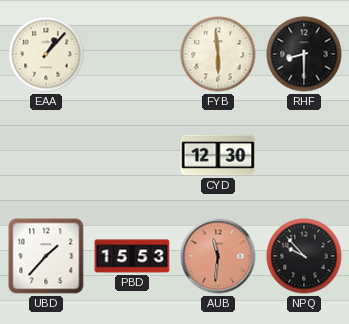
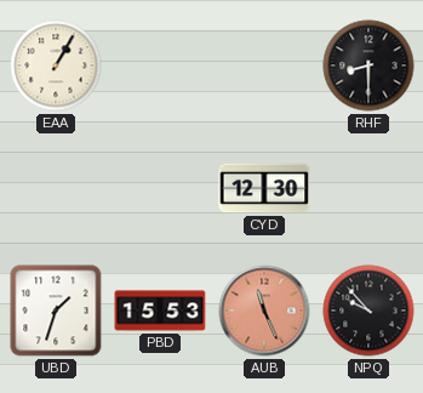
EAA: 1:07 -> 1:05
FYB: 5:59 -> none
UBD: 1:37 -> 1:33
AUB: 11:31 -> 11:26
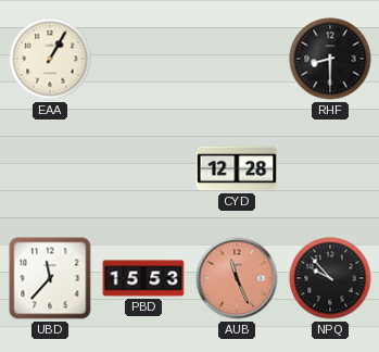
CYD: 12:30 -> 12:28
UBD: 1:33 -> 11:37
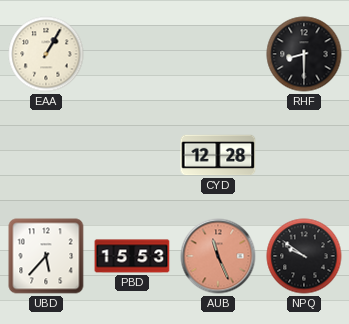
UBD: 11:37 -> 5:37
NPQ: 9:53 -> 9:51
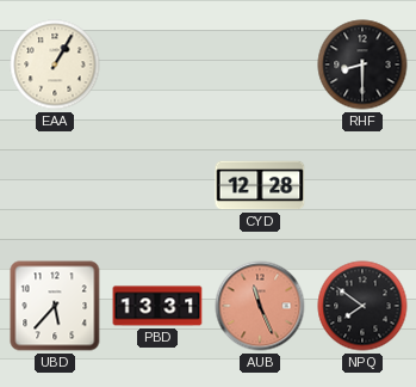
PBD: 15:53 -> 13:31
NPQ: 9:51 -> 7:51
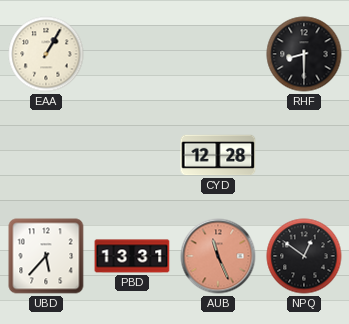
NPQ: 7:51 -> 12:51
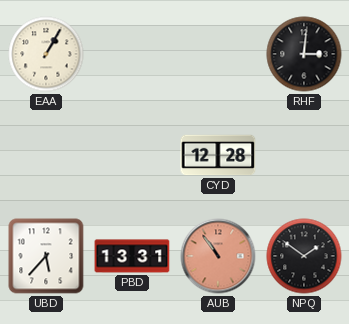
RHF: 8:30 -> 3:01
AUB: 11:26 -> 10:54
NPQ: 12:51 -> 1:51
